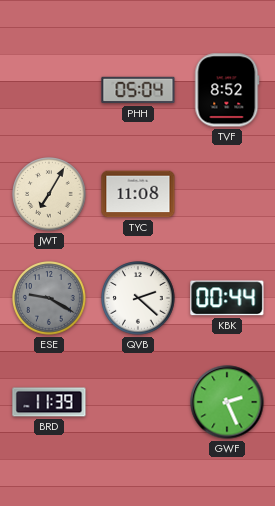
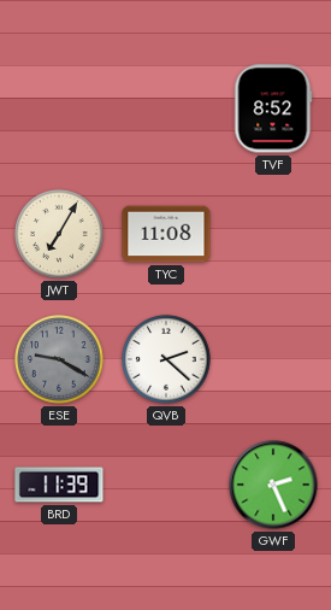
PHH: 05:04 -> none
KBK: 00:44 -> none
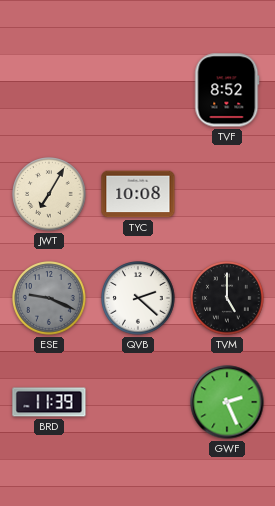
TYC: 11:08 -> 10:08
ESE: 9:20 -> 9:19
TVM: none -> 5:00
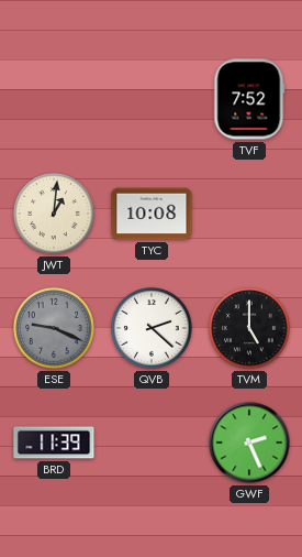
TVF: 8:52 -> 7:52
JWT: 7:05 -> 1:01
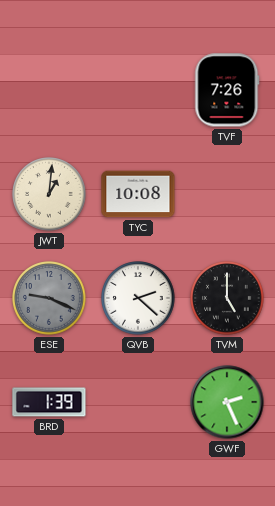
TVF: 7:52 -> 7:26
BRD: 11:39 -> 1:39
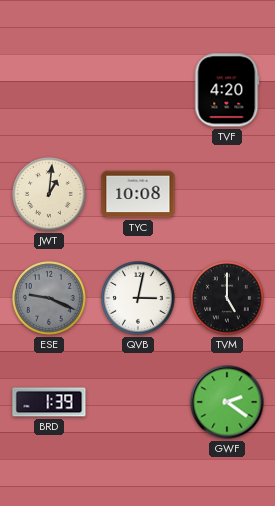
TVF: 7:26 -> 4:20
QVB: 2:22 -> 3:02
GWF: 2:26 -> 2:21
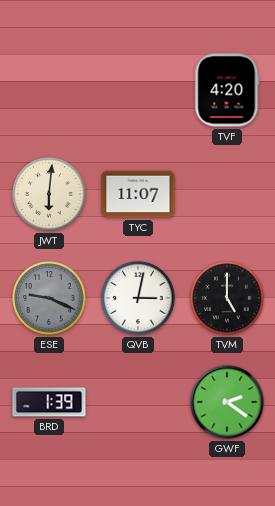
JWT: 1:01 -> 6:01
TYC: 10:08 -> 11:07
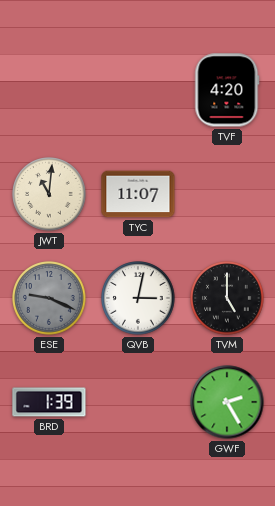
JWT: 6:01 -> 11:01
GWF: 2:21 -> 2:25
